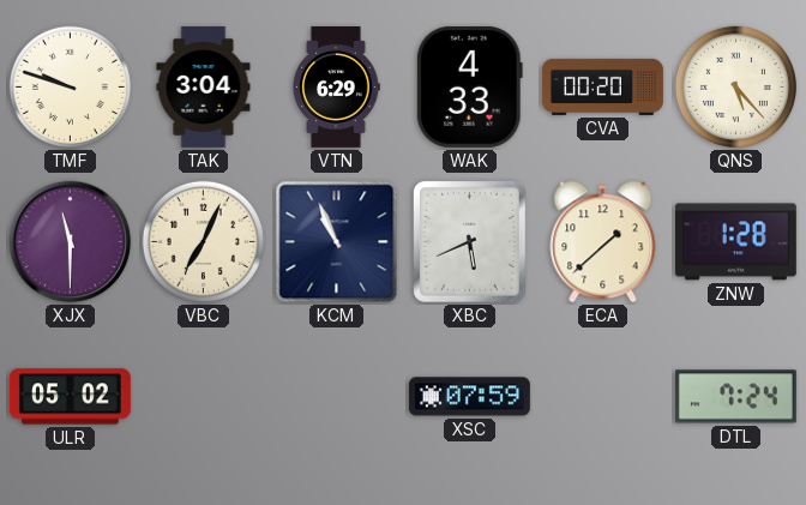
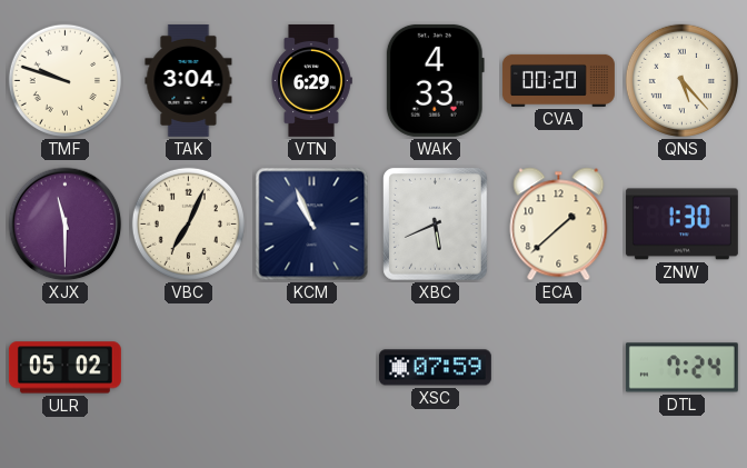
ZNW: 1:28 -> 1:30
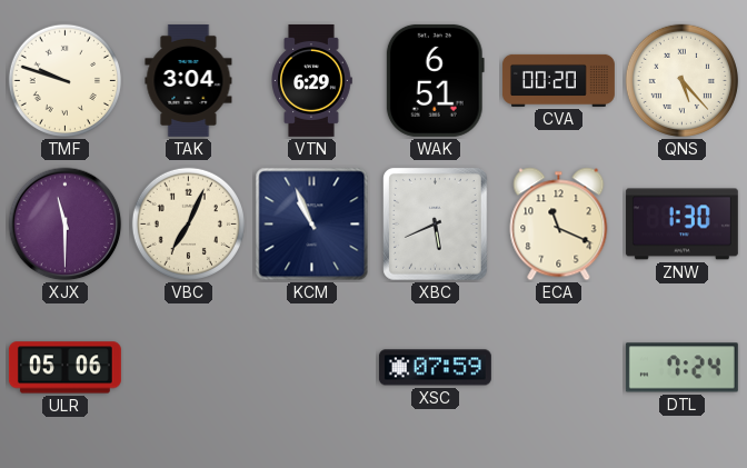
WAK: 4:33 -> 6:51
ECA: 1:38 -> 11:19
ULR: 05:02 -> 05:06
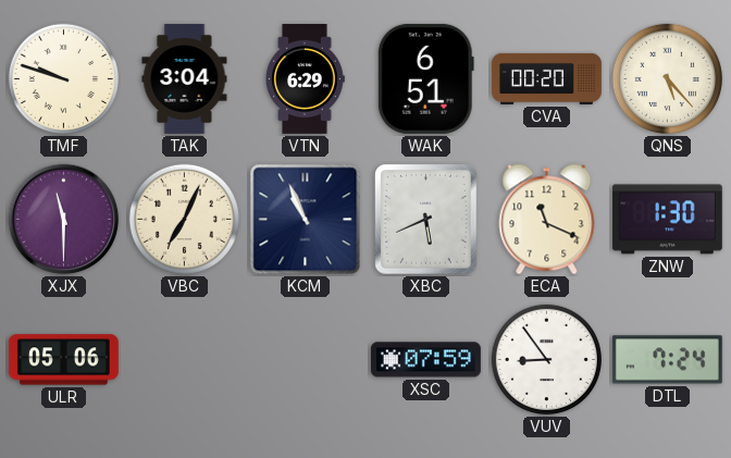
VUV: none -> 8:54
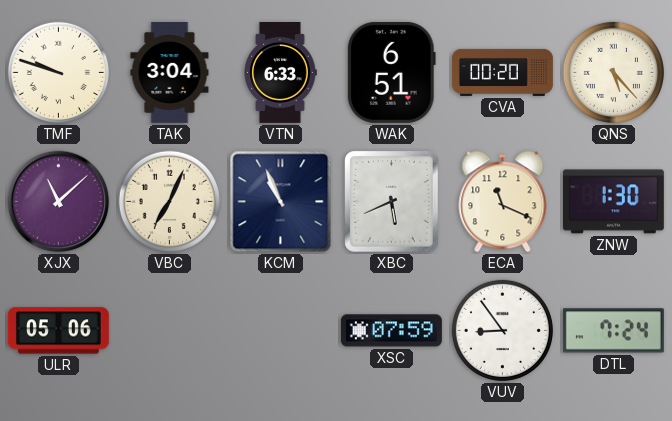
VTN: 6:29 -> 6:33
XJX: 11:30 -> 11:08
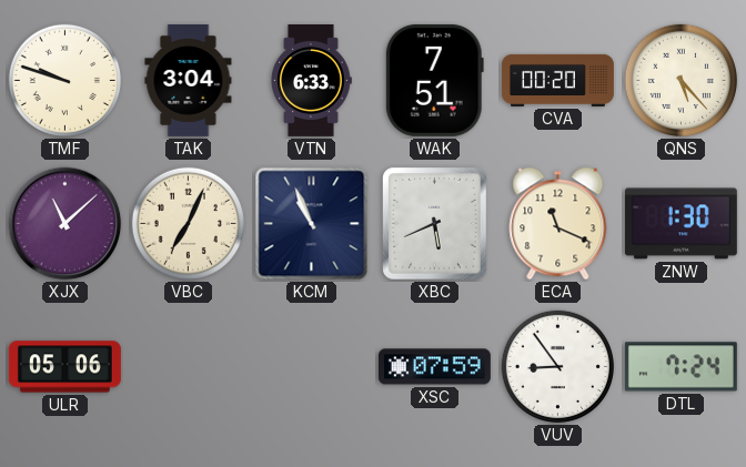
WAK: 6:51 -> 7:51
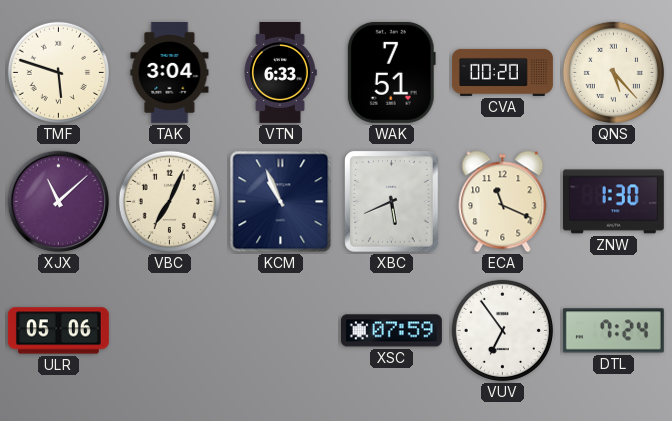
TMF: 9:48 -> 5:48
VUV: 8:54 -> 6:54
